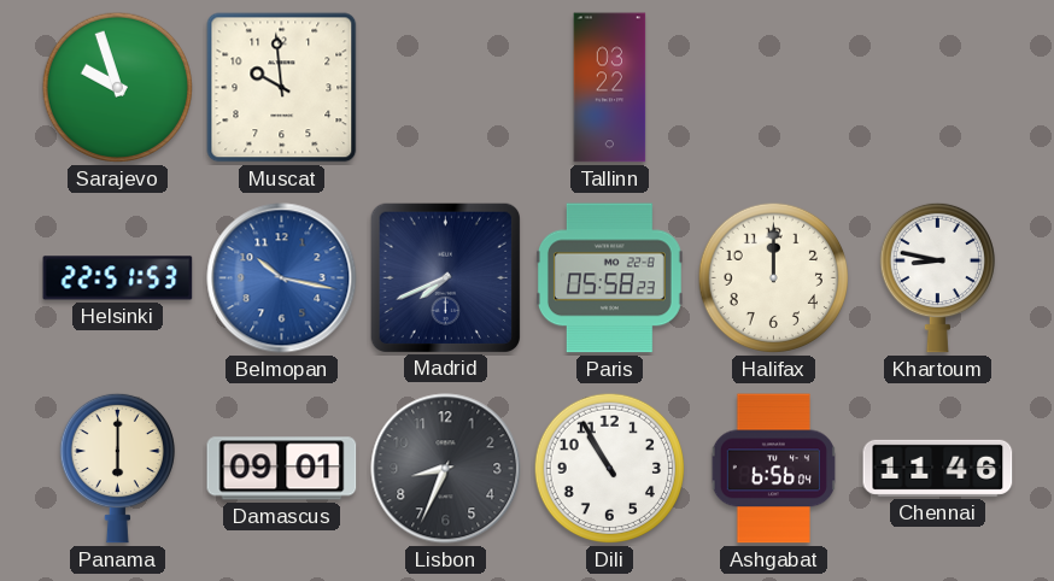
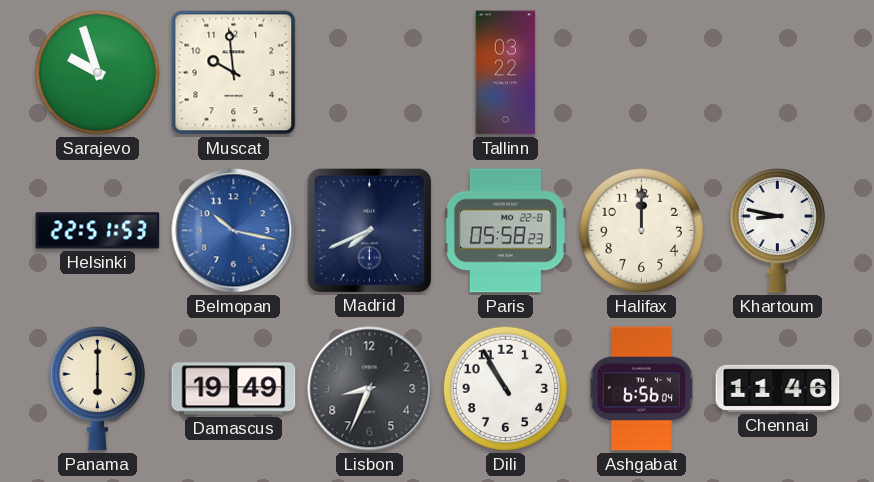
Damascus: 09:01 -> 19:49
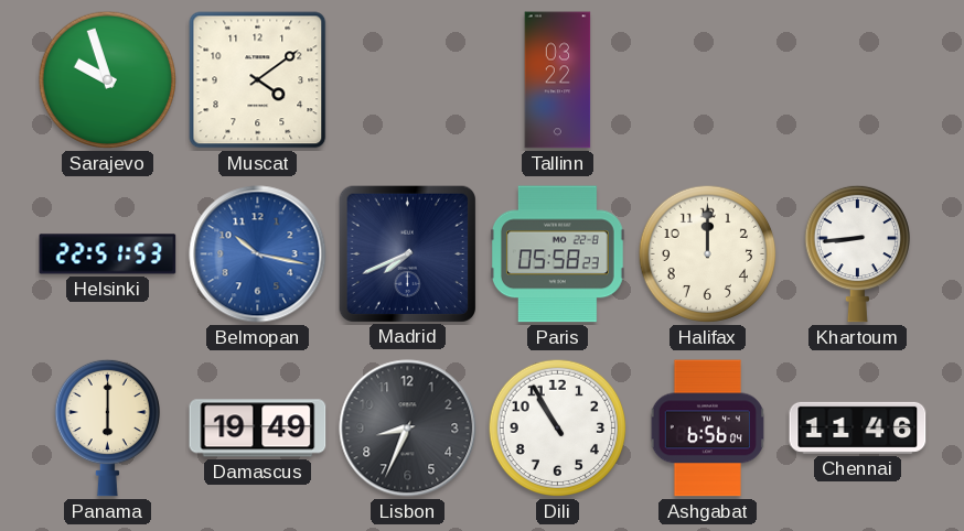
Muscat: 9:59 -> 4:09
Khartoum: 8:47 -> 8:44
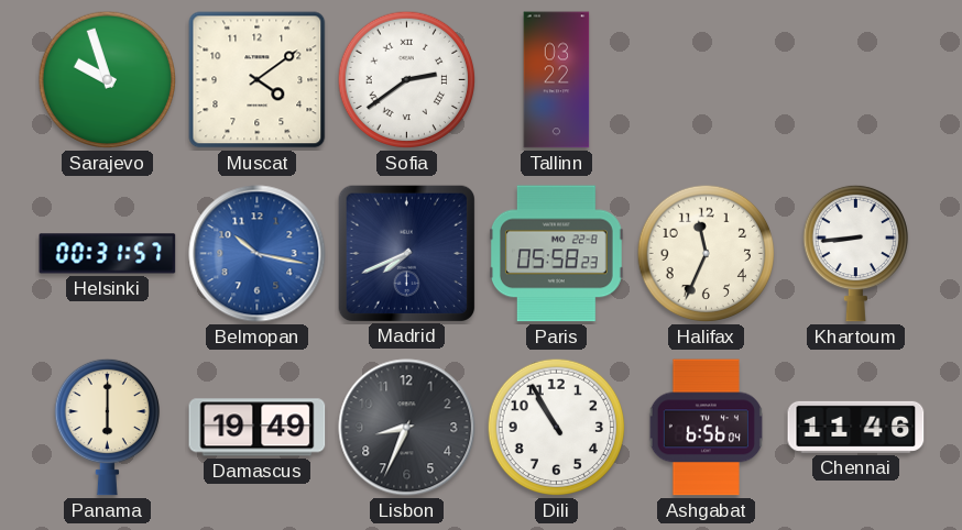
Sofia: none -> 2:39
Helsinki: 22:51 -> 00:31
Halifax: 12:00 -> 11:34
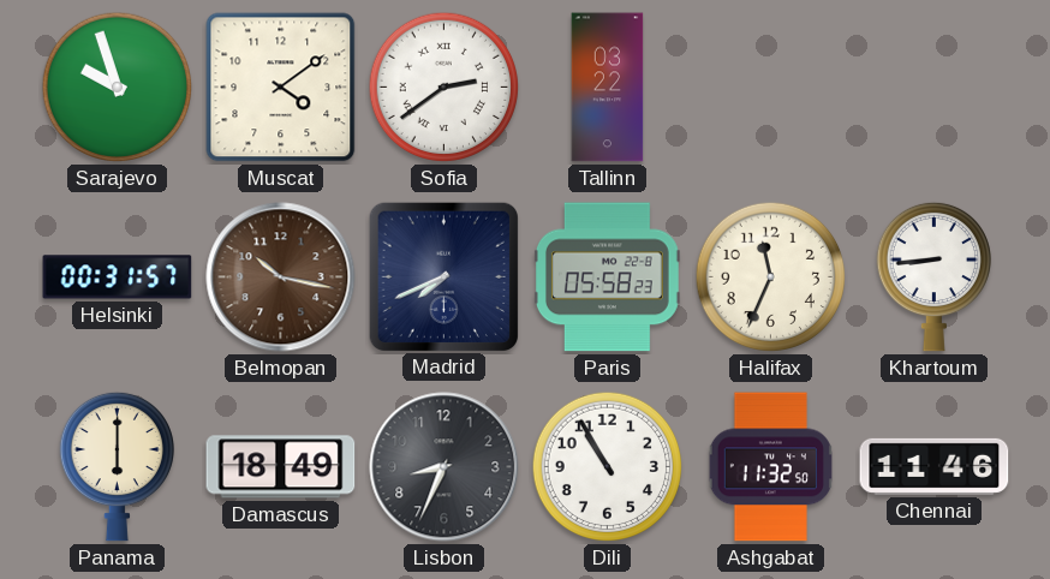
Belmopan dial: blue -> brown
Damascus: 19:49 -> 18:49
Ashgabat: 6:56 -> 11:32
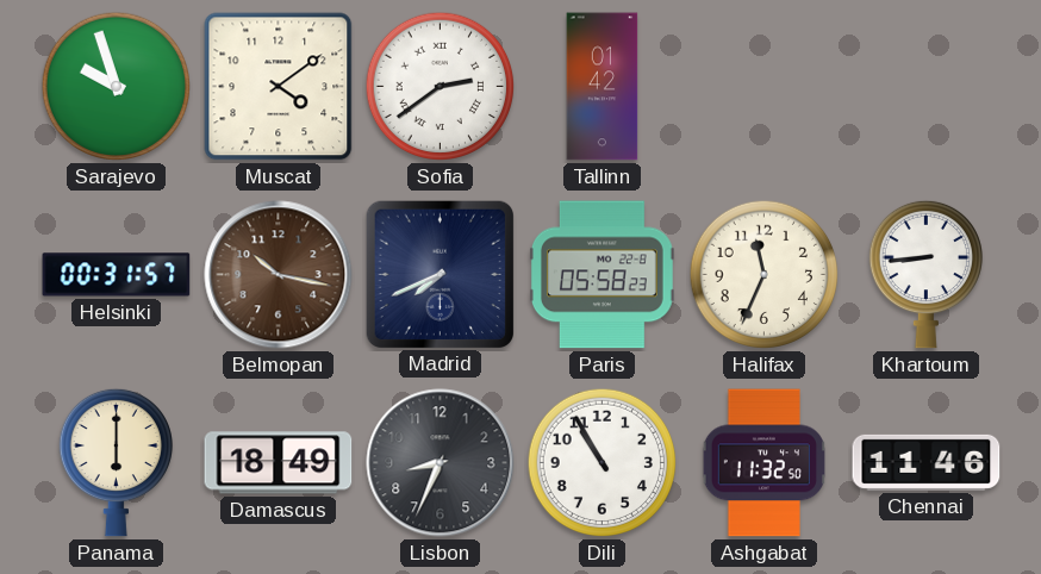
Tallinn: 03:22 -> 01:42
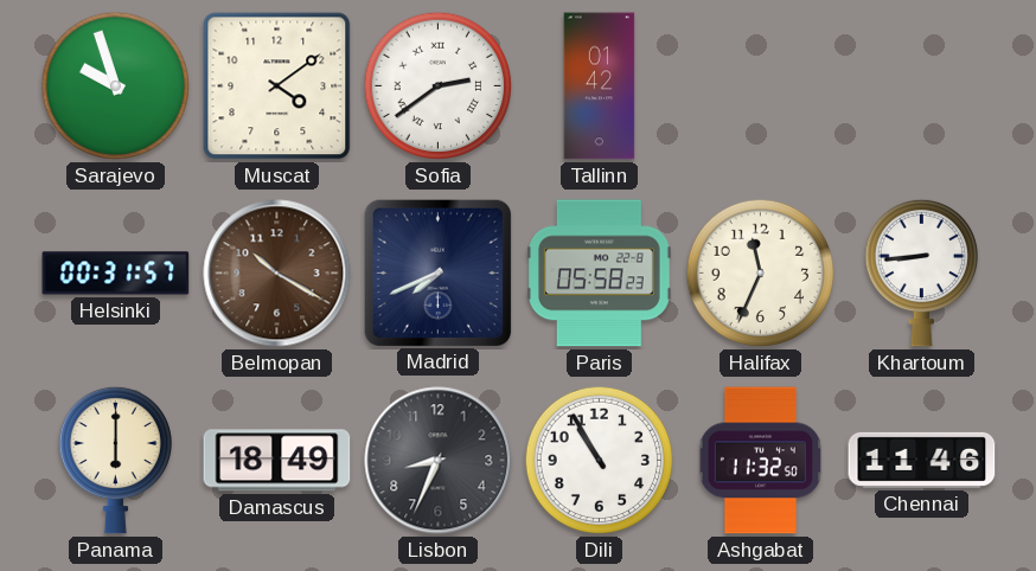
Belmopan: 10:17 -> 10:20
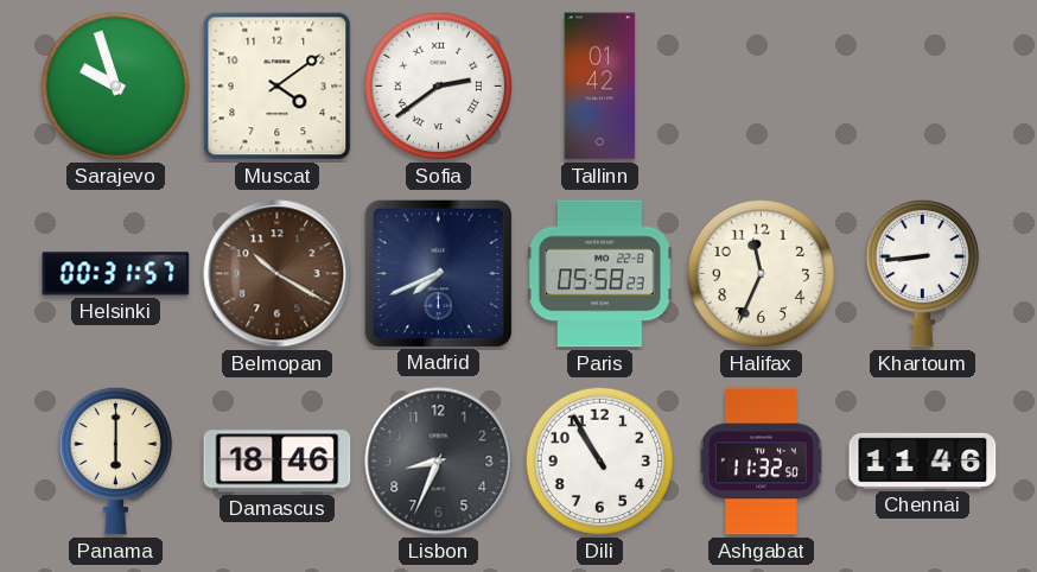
Damascus: 18:49 -> 18:46
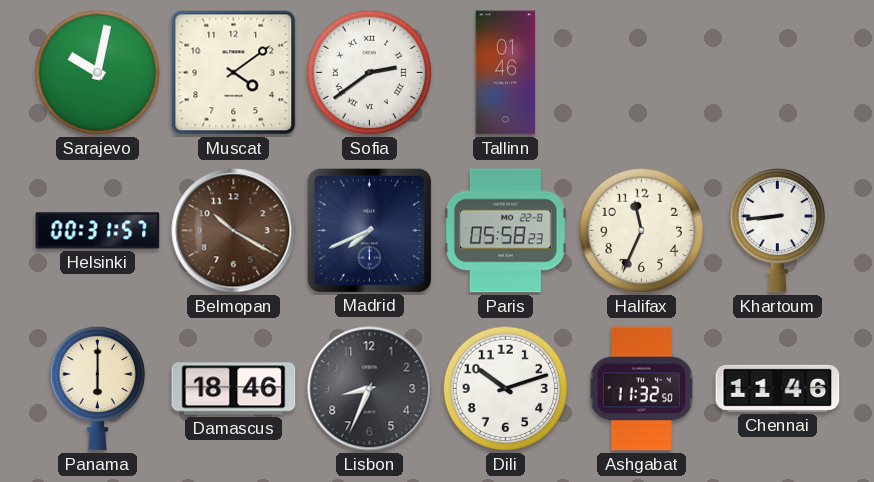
Sarajevo: 9:57 -> 10:02
Tallinn: 01:42 -> 01:46
Dili: 10:55 -> 10:12
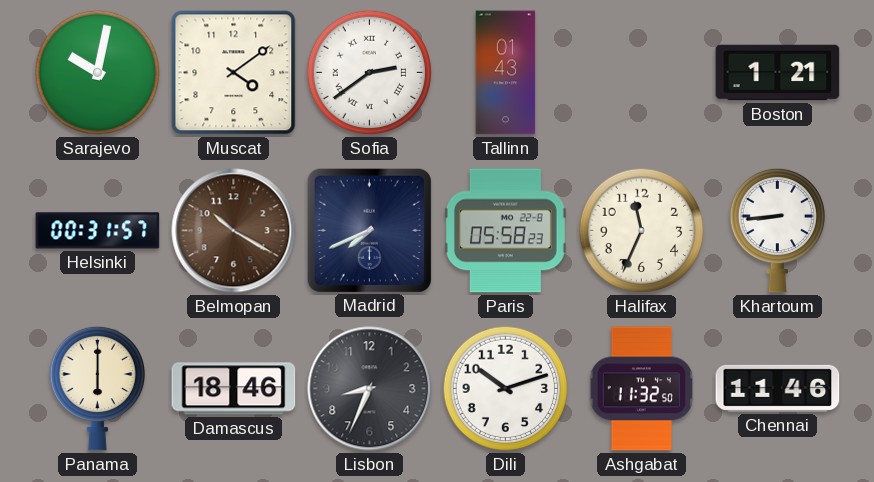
Tallinn: 01:46 -> 01:43
Boston: none -> 1:21
